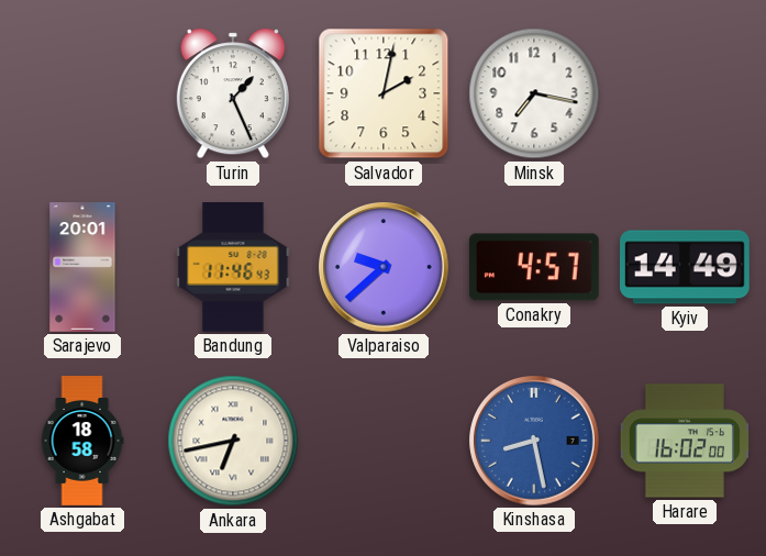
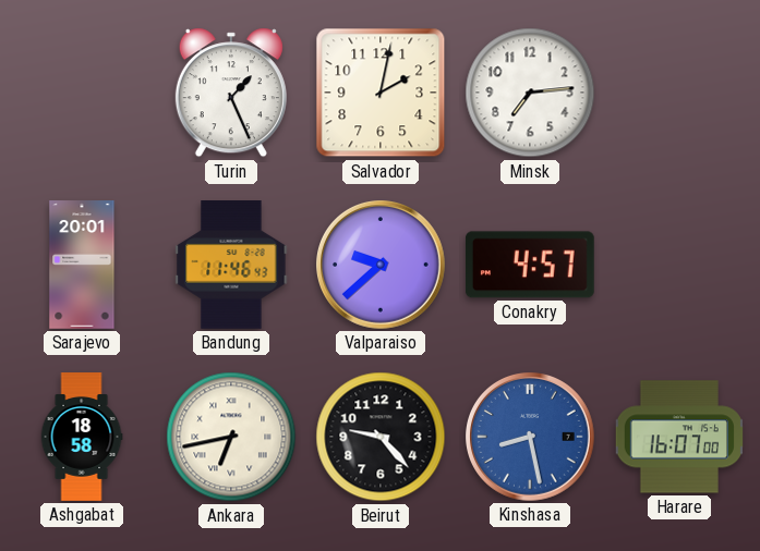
Minsk: 7:17 -> 7:14
Kyiv: 14:49 -> none
Beirut: none -> 9:23
Harare: 16:02 -> 16:07
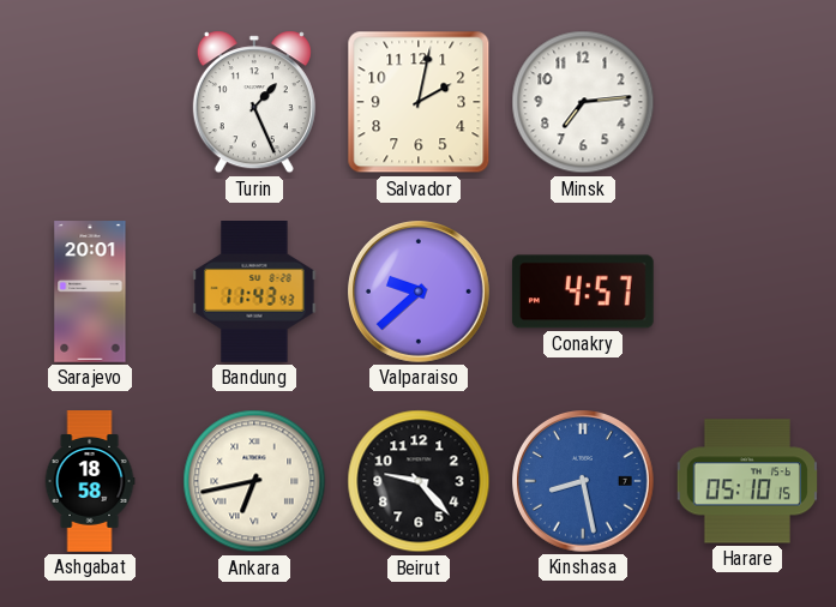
Bandung: 11:46 -> 11:43
Harare: 16:07 -> 05:10
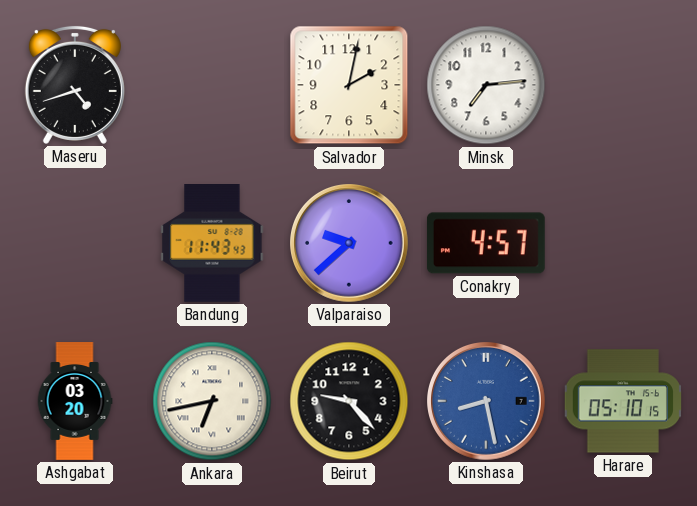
Maseru: none -> 4:42
Turin: 1:26 -> none
Sarajevo: 20:01 -> none
Ashgabat: 18:58 -> 03:20
